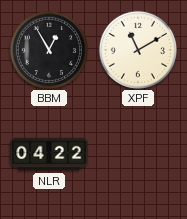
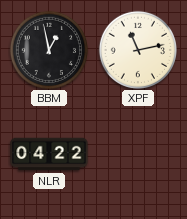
BBM: 12:55 -> 12:58
XPF: 11:10 -> 11:13
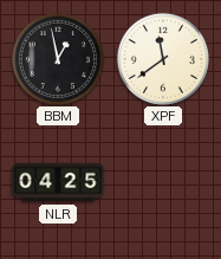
XPF: 11:13 -> 11:39
NLR: 04:22 -> 04:25
